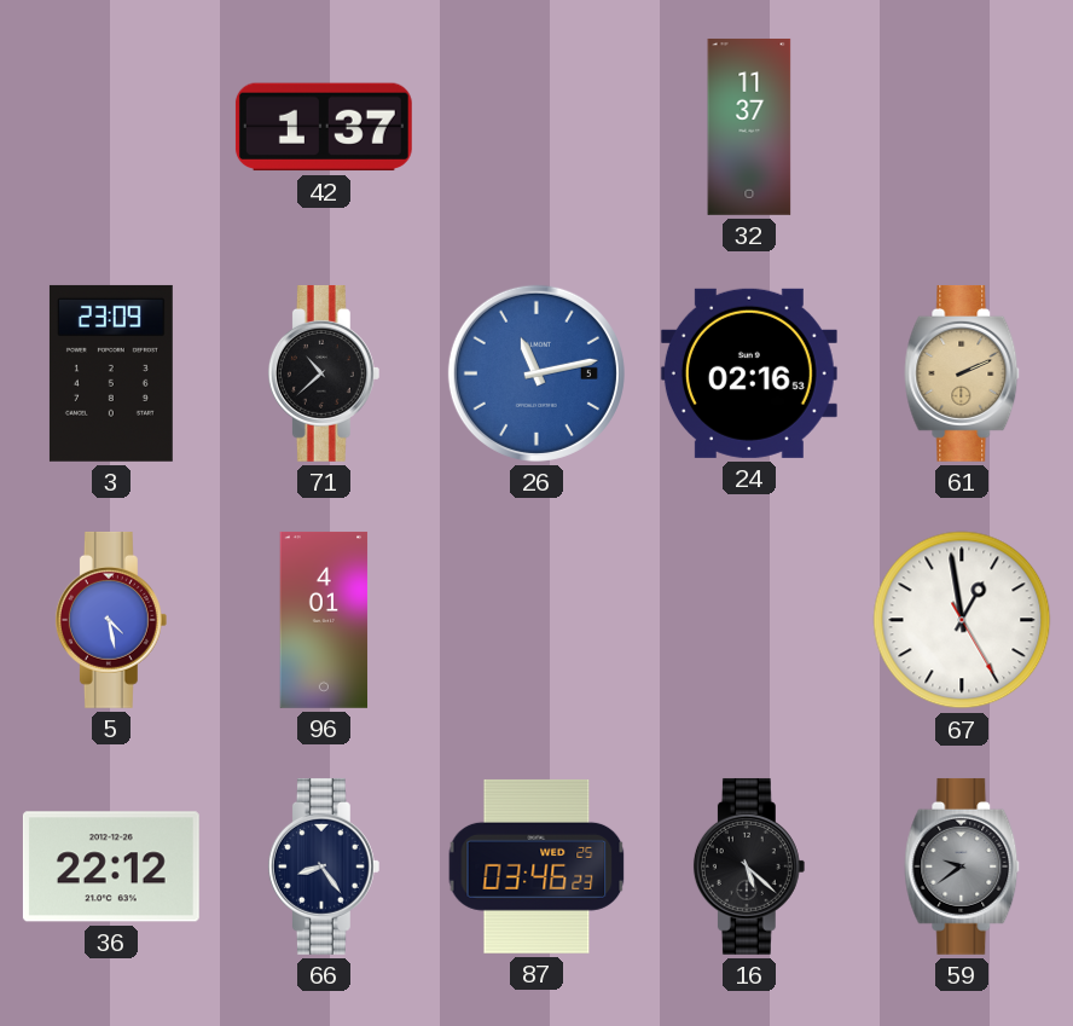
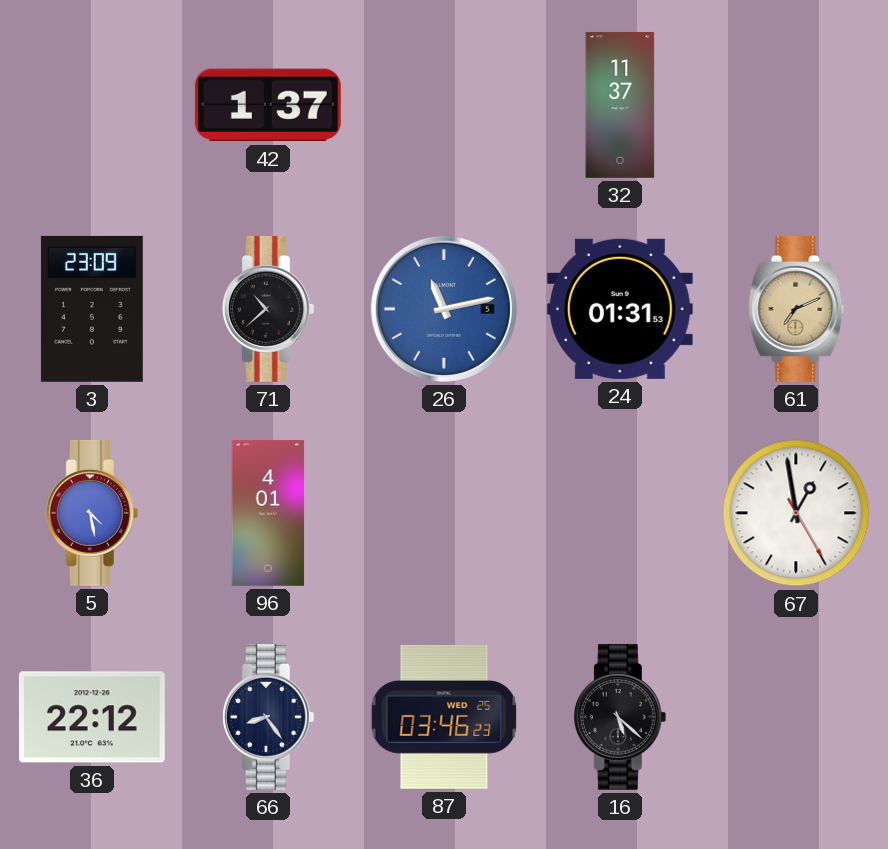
24: 02:16 -> 01:31
61: 2:11 -> 7:11
59: 9:39 -> none
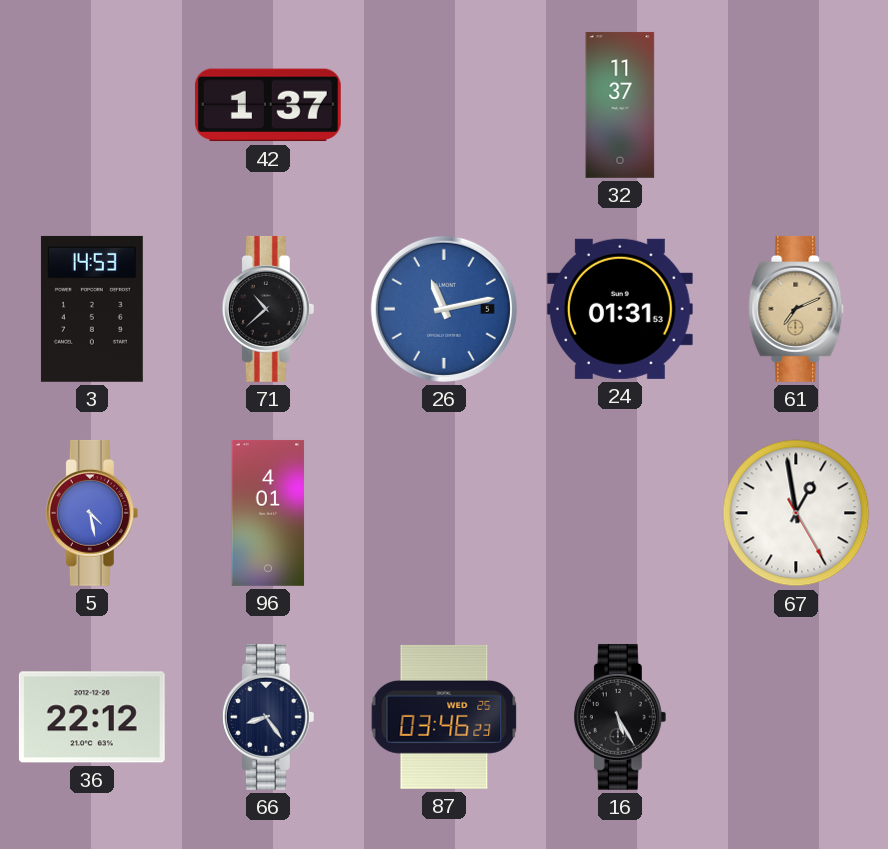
3: 23:09 -> 14:53
16: 5:22 -> 5:25
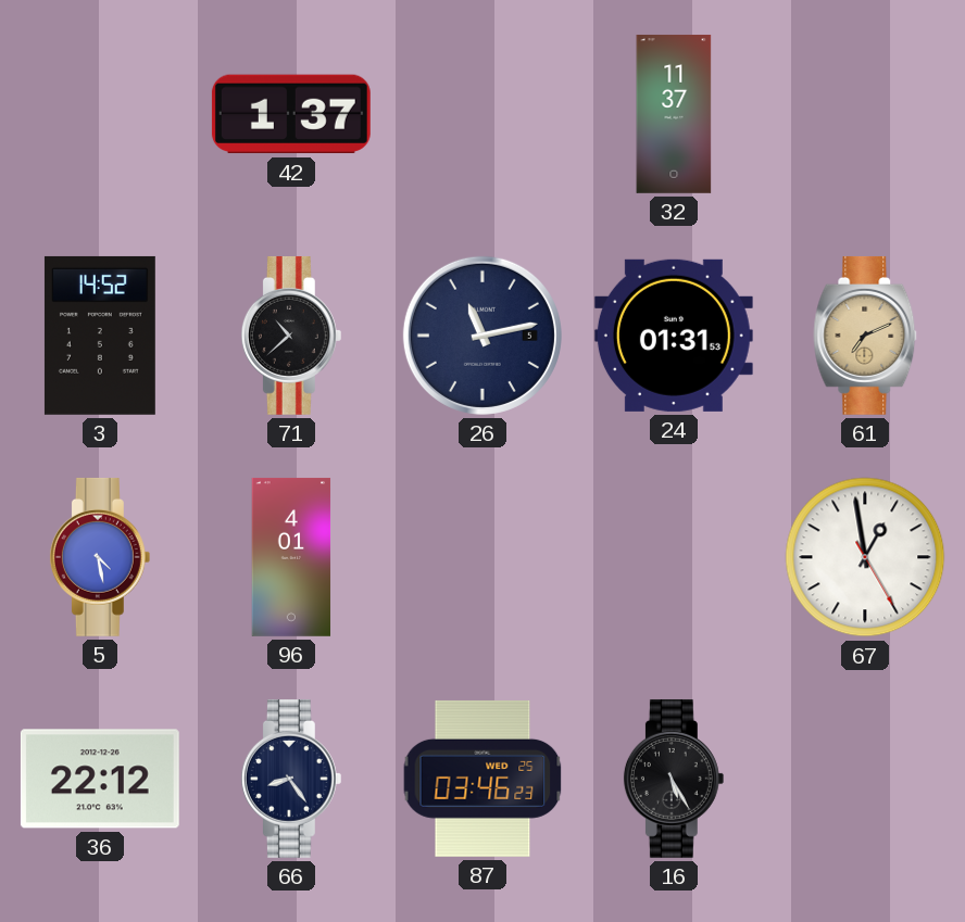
3: 14:53 -> 14:52
26 dial: blue -> navy
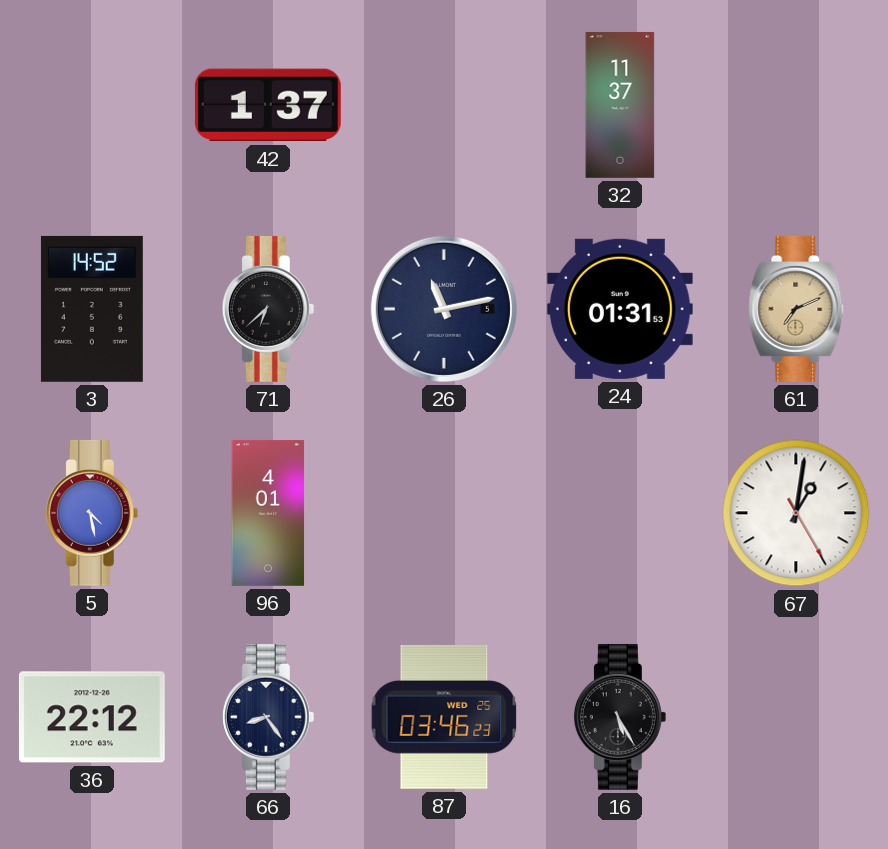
71: 10:38 -> 6:38
67: 12:58 -> 1:01
